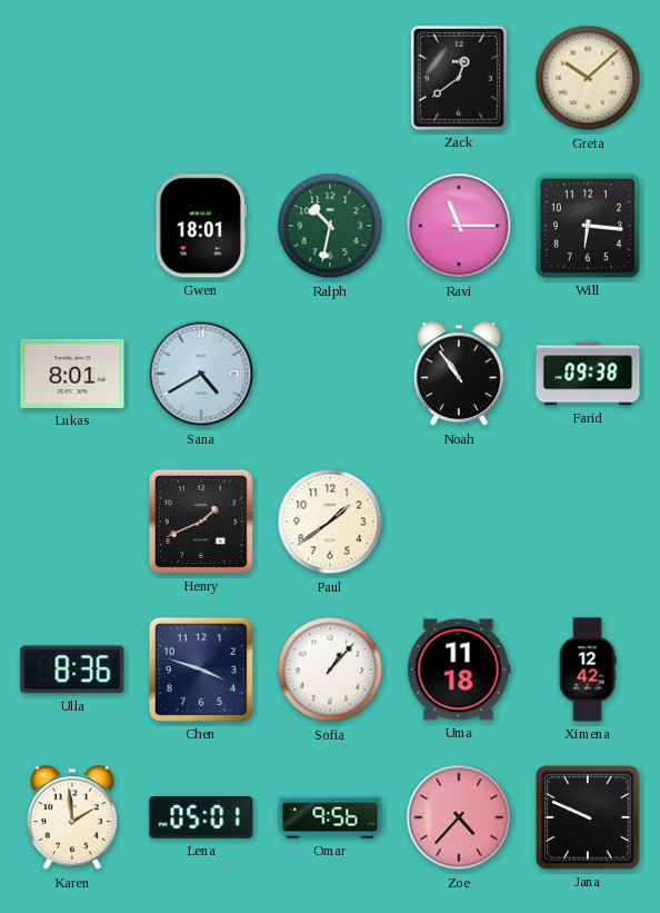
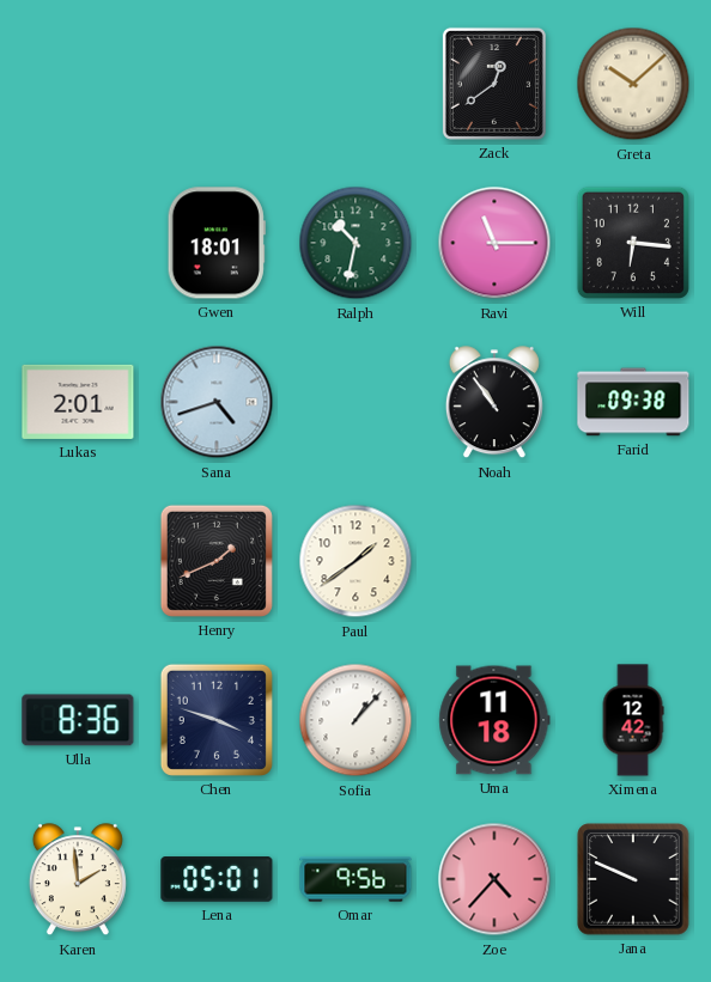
Lukas: 8:01 -> 2:01
Sana: 4:40 -> 4:42
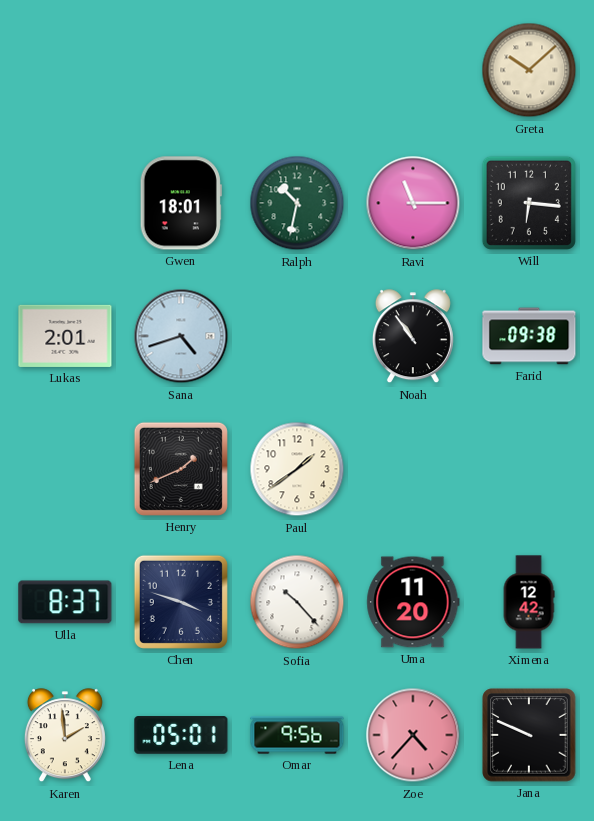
Zack: 12:39 -> none
Ulla: 8:36 -> 8:37
Sofia: 1:07 -> 10:23
Uma: 11:18 -> 11:20
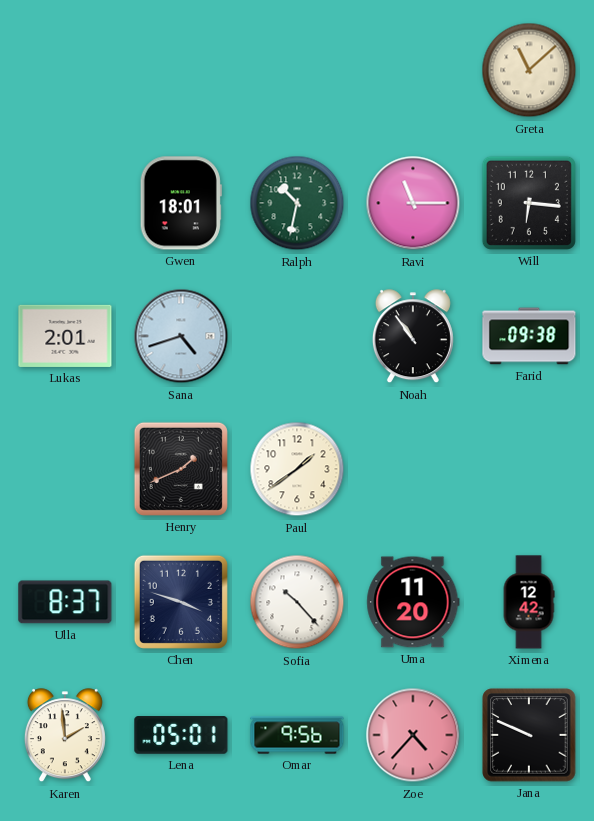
Greta: 10:08 -> 11:08
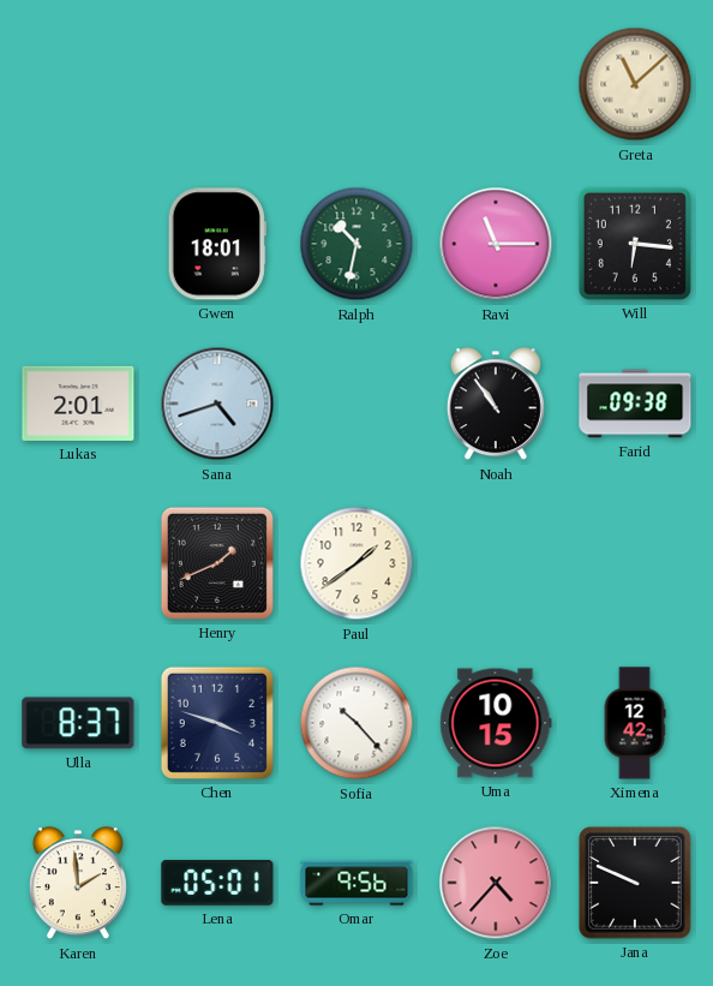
Uma: 11:20 -> 10:15
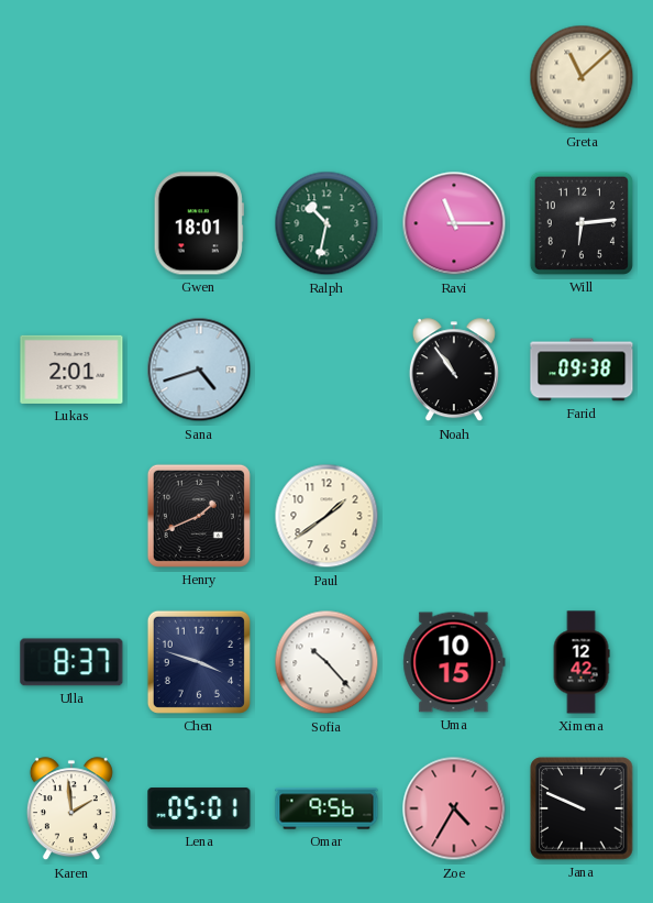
Will: 6:16 -> 6:14
Zoe: 4:37 -> 4:35
